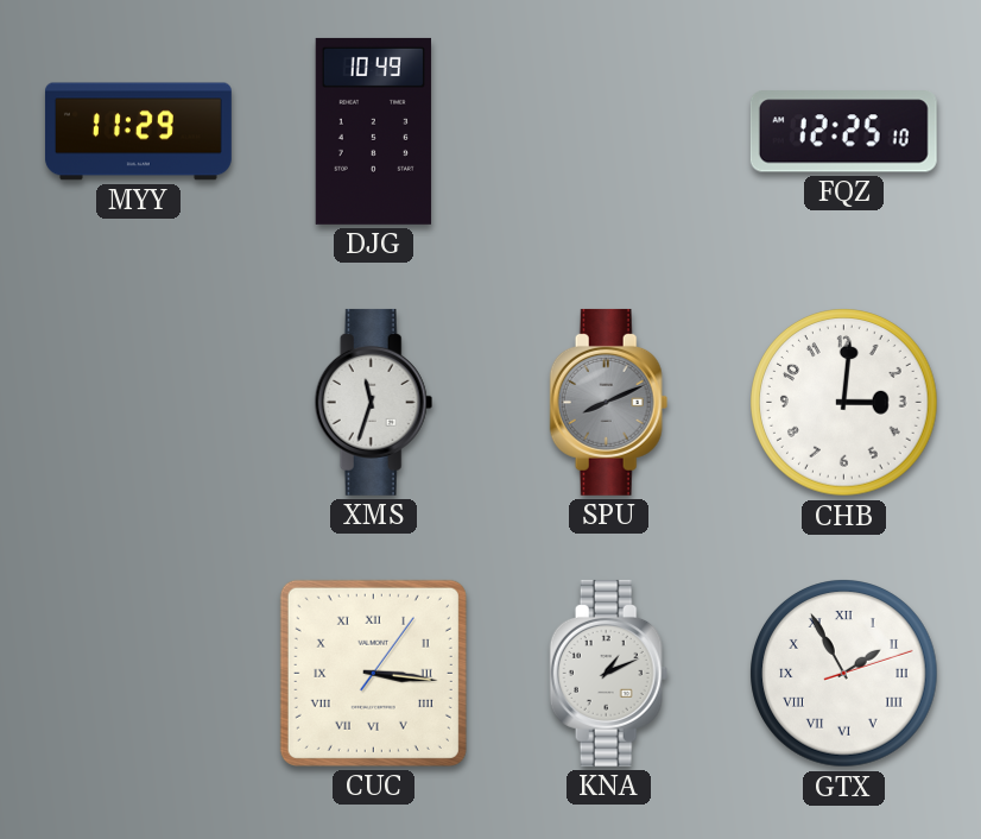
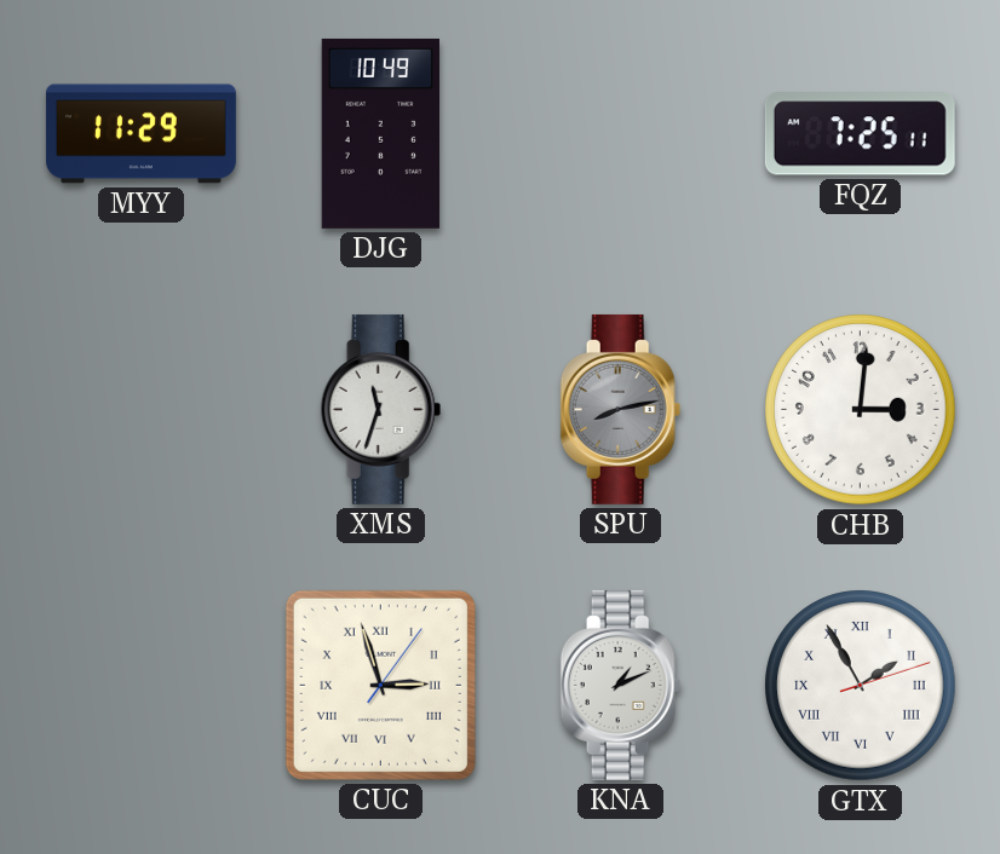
FQZ: 12:25 -> 7:25
SPU: 8:11 -> 8:13
CUC: 3:16 -> 2:57
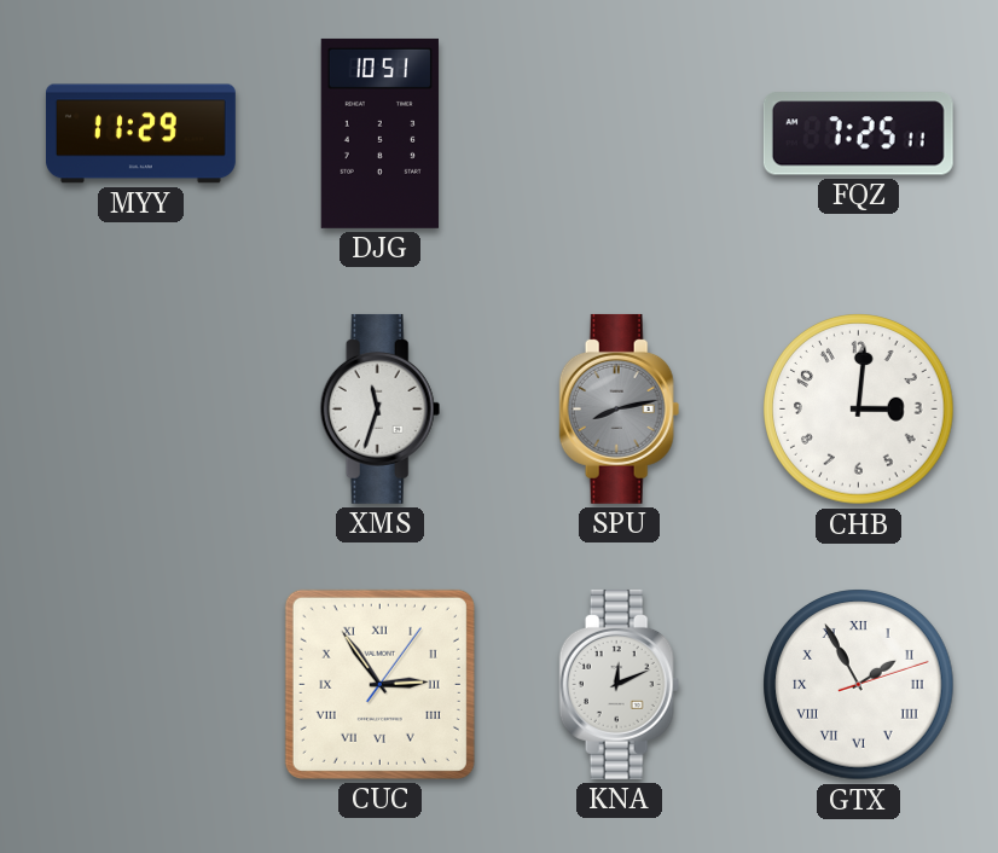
DJG: 10:49 -> 10:51
CUC: 2:57 -> 2:54
KNA: 1:11 -> 12:11
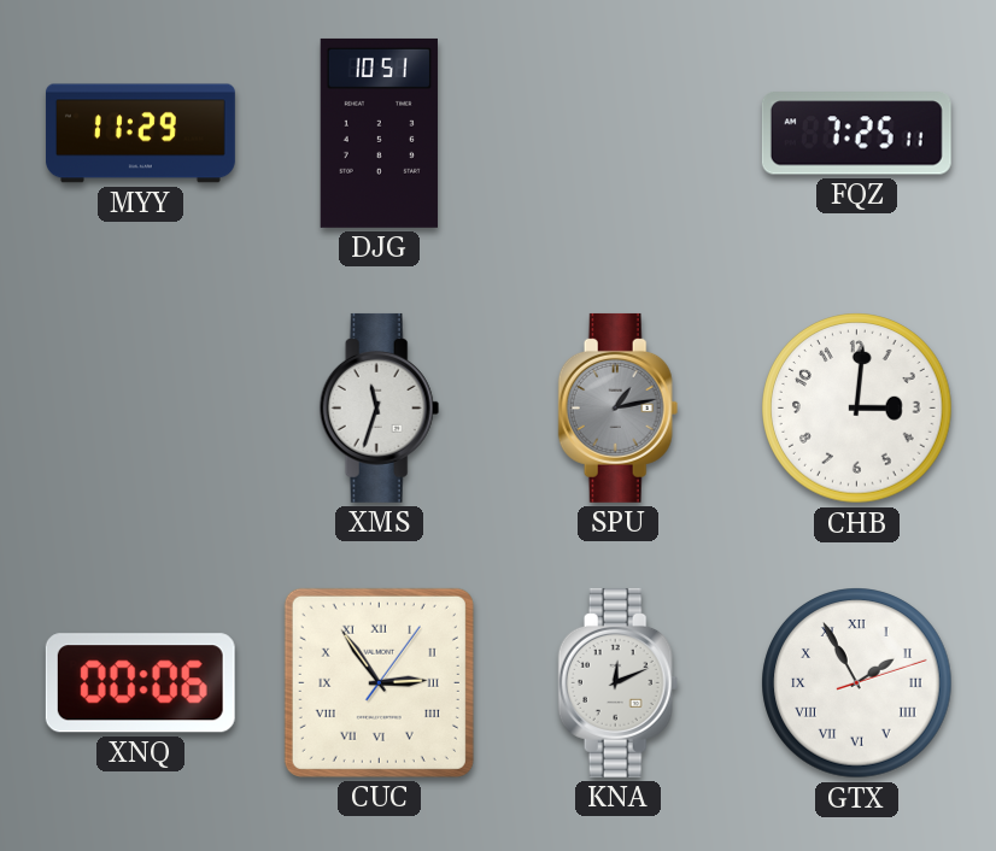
SPU: 8:13 -> 1:13
XNQ: none -> 00:06
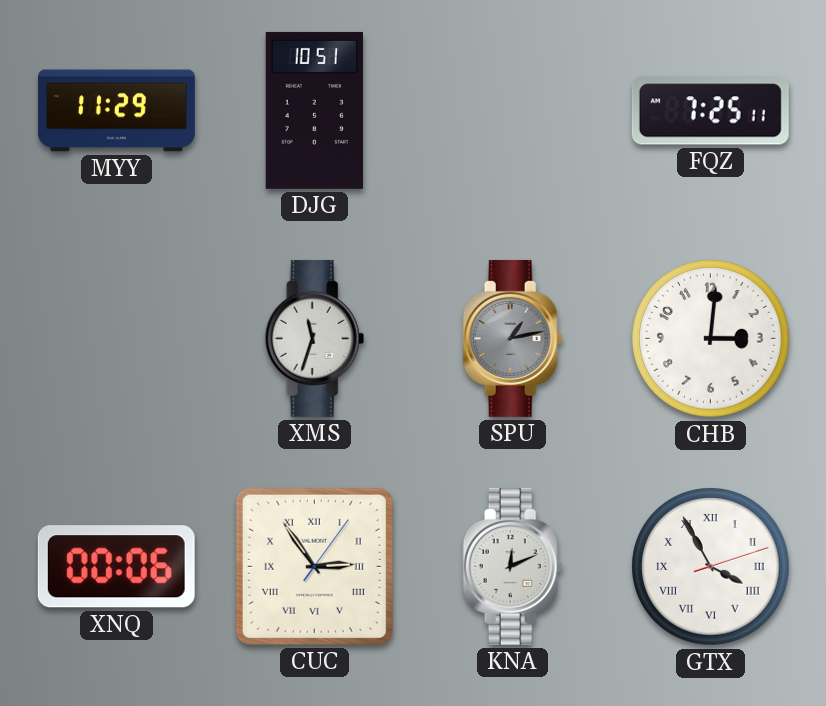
GTX: 1:55 -> 3:55
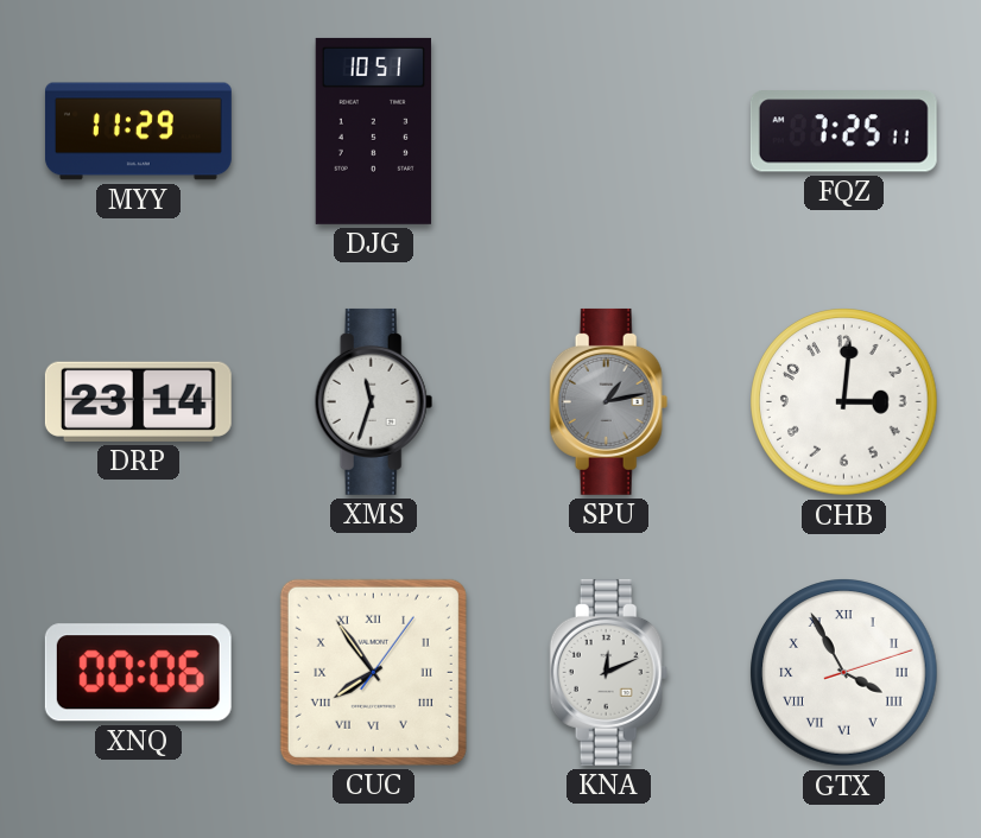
DRP: none -> 23:14
CUC: 2:54 -> 7:54
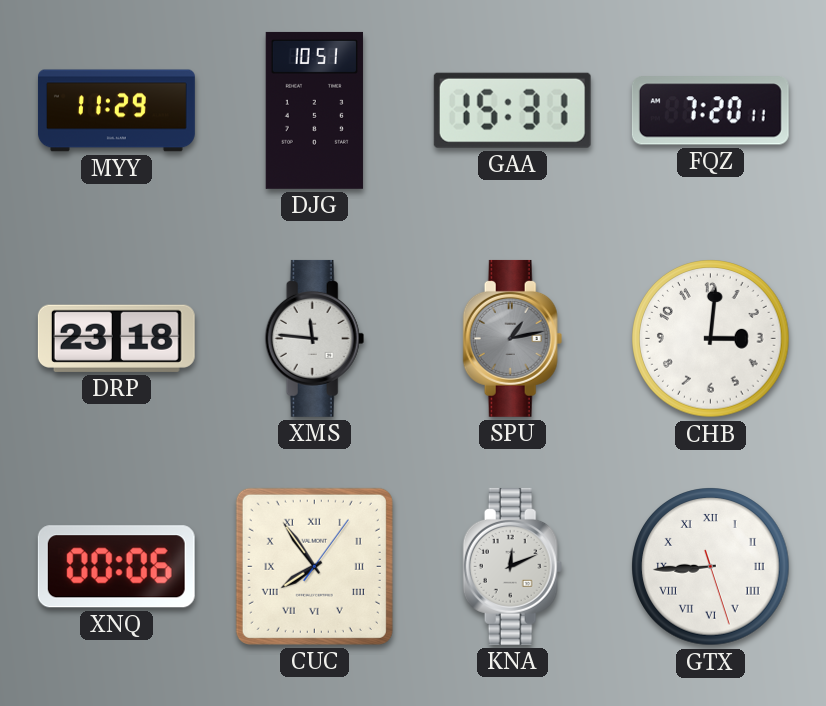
GAA: none -> 15:31
FQZ: 7:25 -> 7:20
DRP: 23:14 -> 23:18
XMS: 11:33 -> 11:46
GTX: 3:55 -> 8:44
